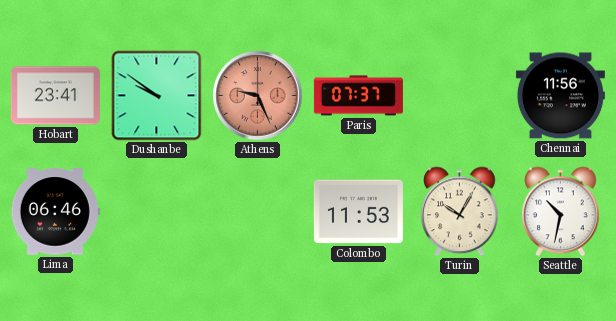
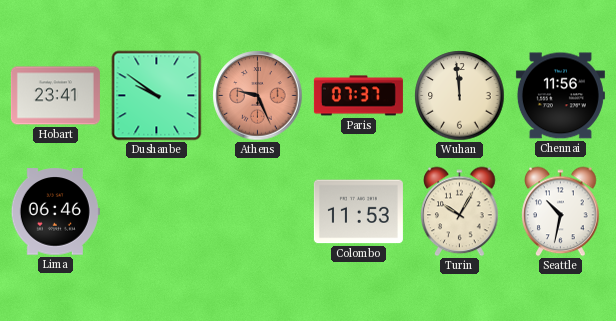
Wuhan: none -> 11:59
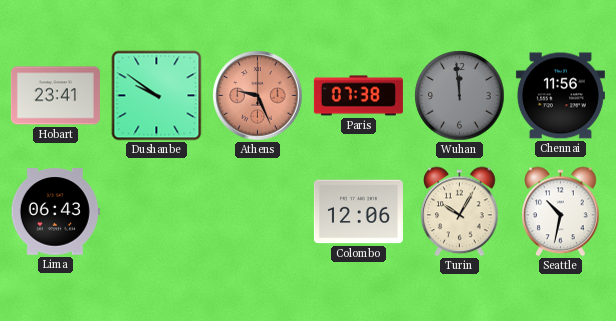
Paris: 07:37 -> 07:38
Wuhan dial: cream -> grey
Lima: 06:46 -> 06:43
Colombo: 11:53 -> 12:06
